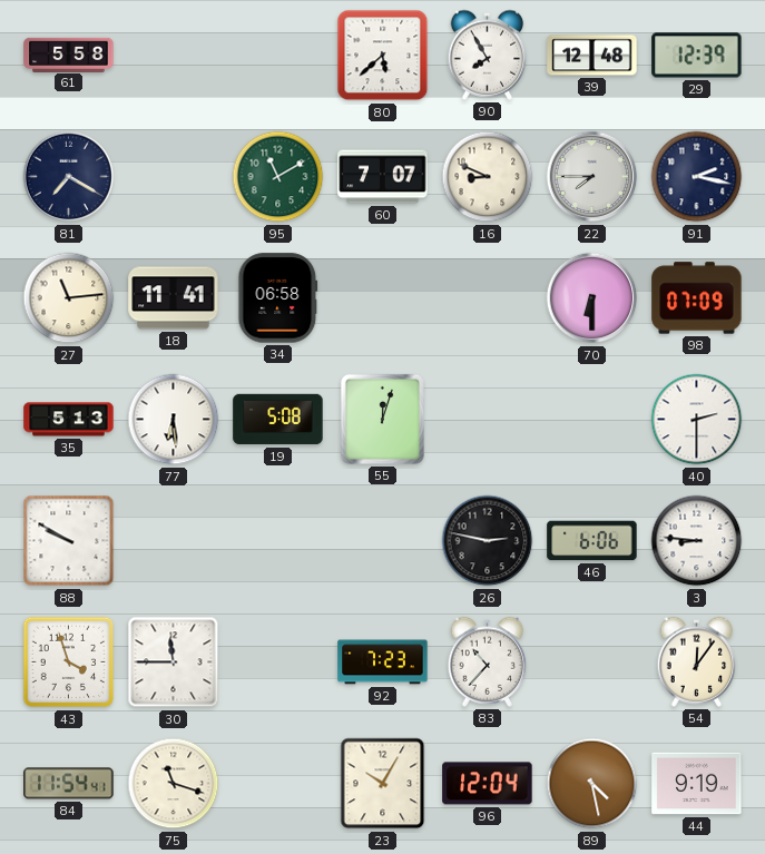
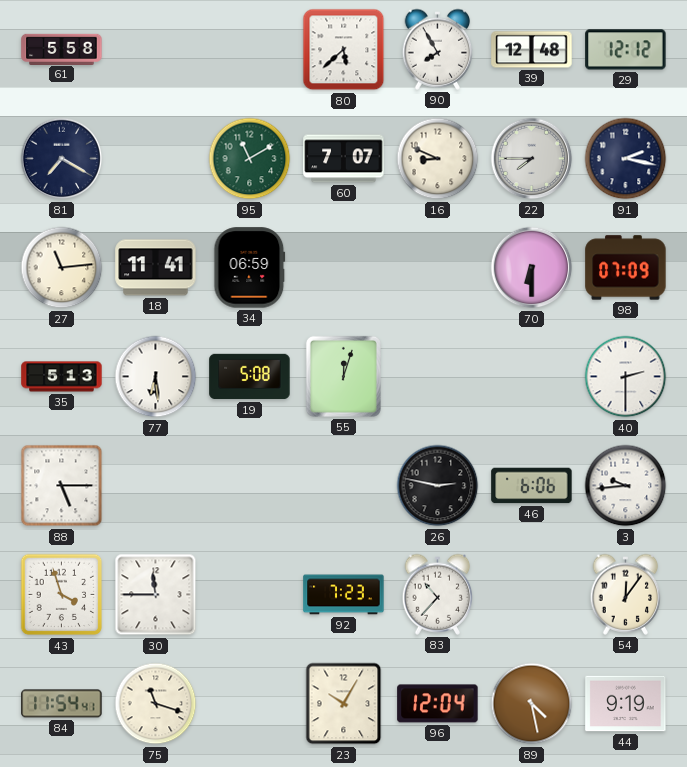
29: 12:39 -> 12:12
34: 06:58 -> 06:59
88: 9:50 -> 5:15
3: 8:46 -> 9:44
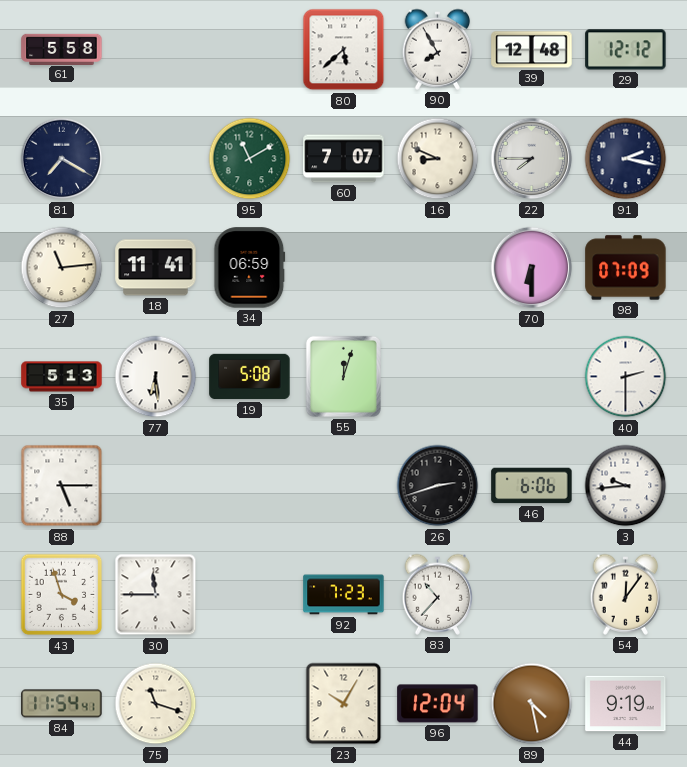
26: 2:47 -> 2:42
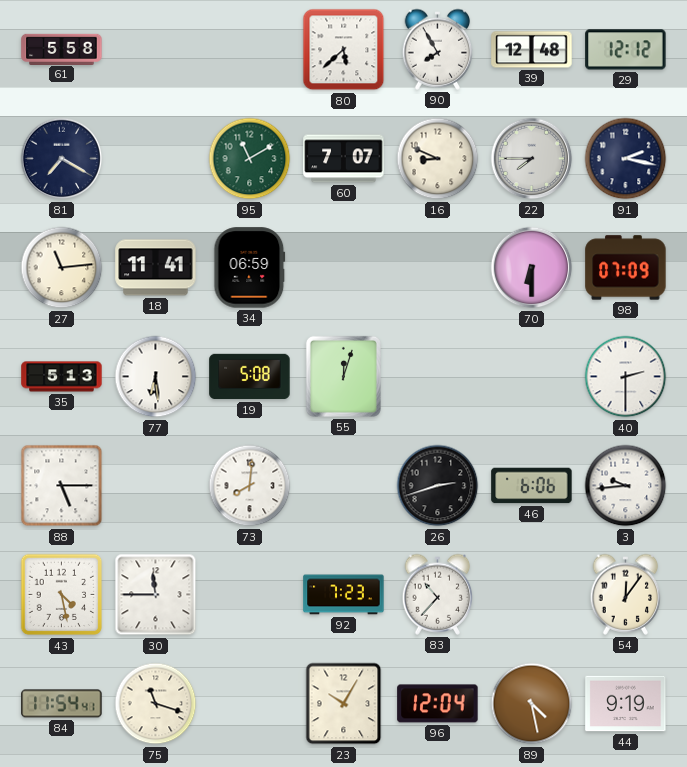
73: none -> 8:01
43: 3:57 -> 4:28
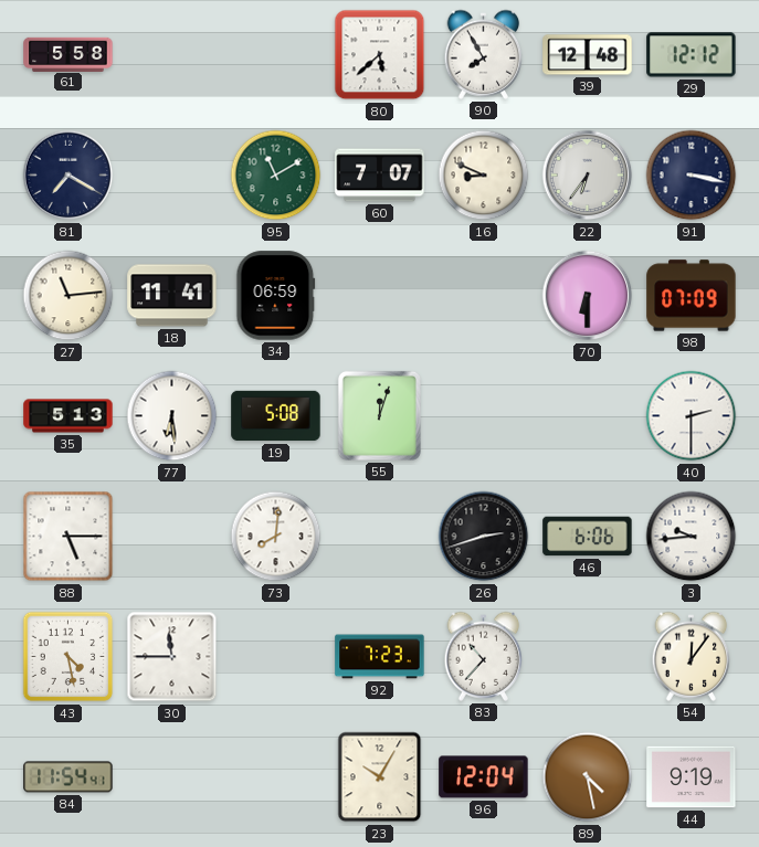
22: 7:45 -> 6:36
91: 2:17 -> 3:17
75: 11:18 -> none
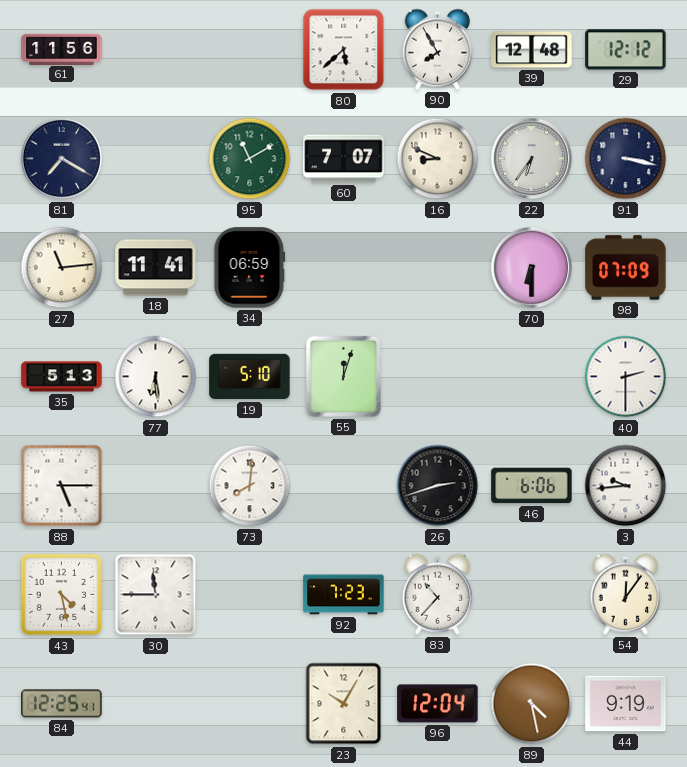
61: 5:58 -> 11:56
19: 5:08 -> 5:10
84: 11:54 -> 12:25
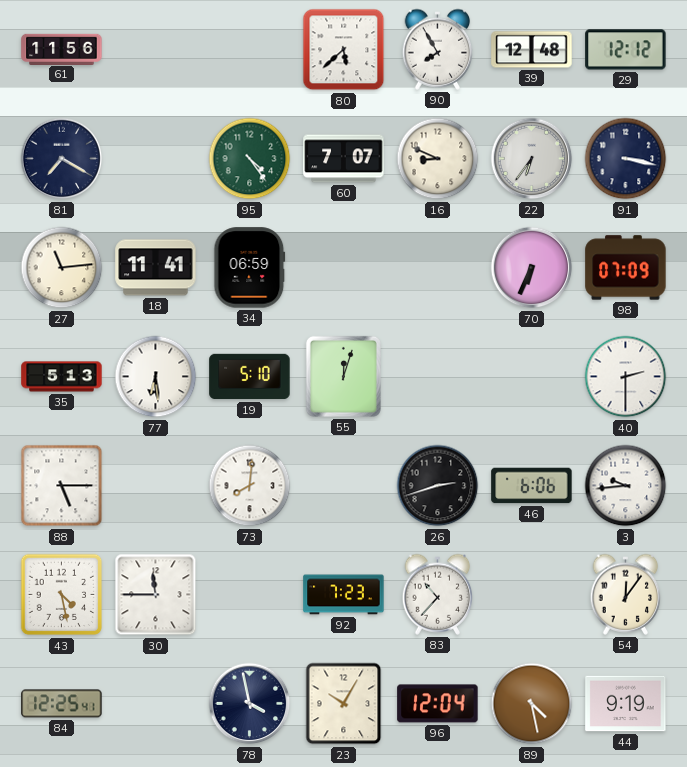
95: 11:10 -> 4:24
70: 6:30 -> 6:34
78: none -> 3:58
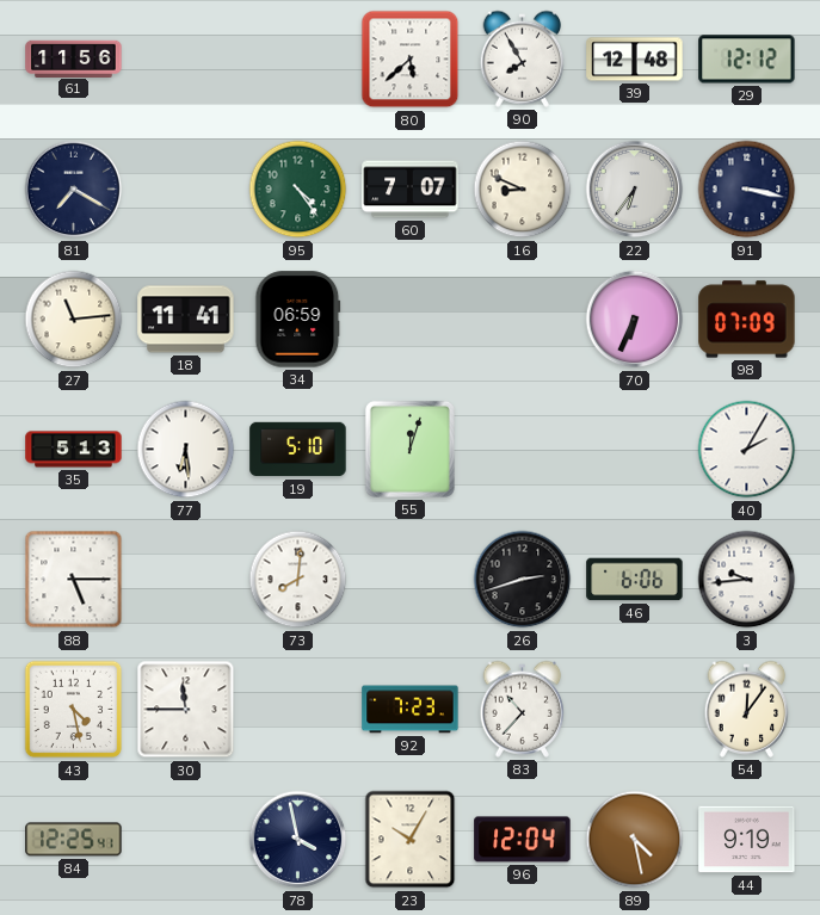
40: 2:30 -> 2:05
